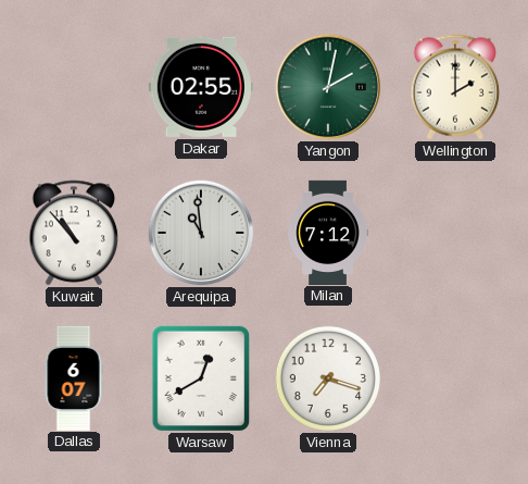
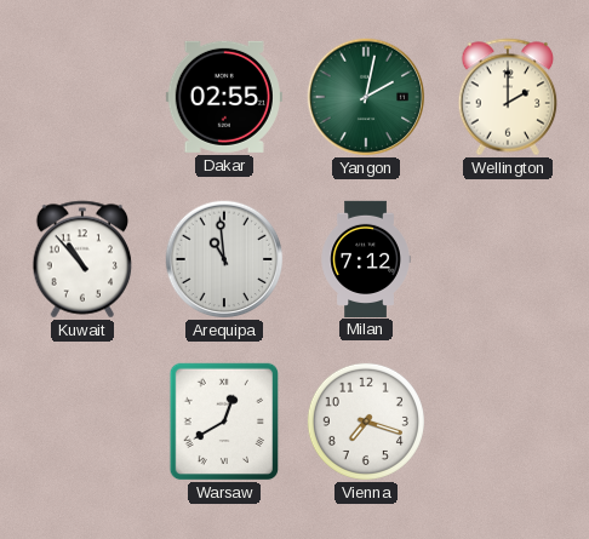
Dallas: 6:07 -> none
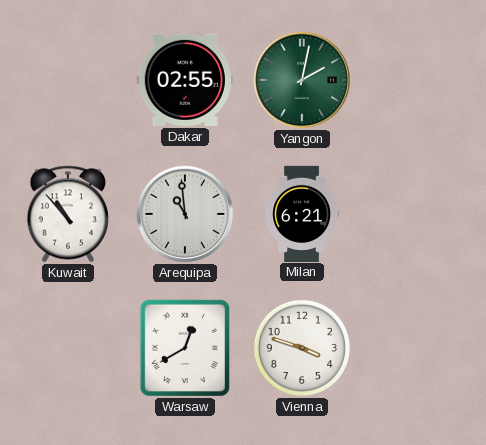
Wellington: 2:00 -> none
Milan: 7:12 -> 6:21
Vienna: 7:18 -> 3:48
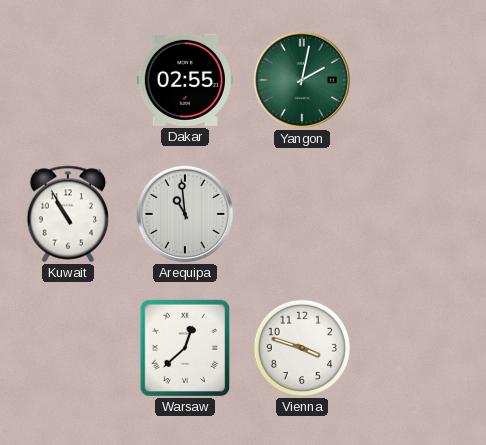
Kuwait: 10:53 -> 10:55
Milan: 6:21 -> none
Warsaw: 12:40 -> 12:38
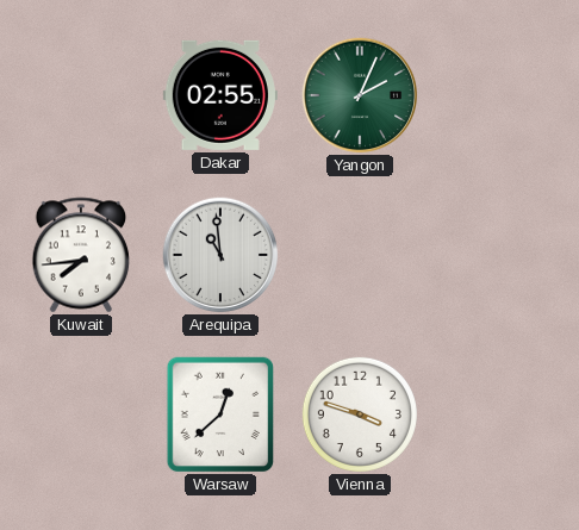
Yangon: 2:02 -> 2:04
Kuwait: 10:55 -> 7:44
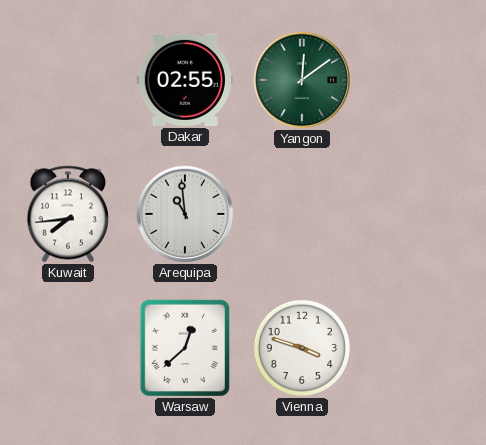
Yangon: 2:04 -> 12:09
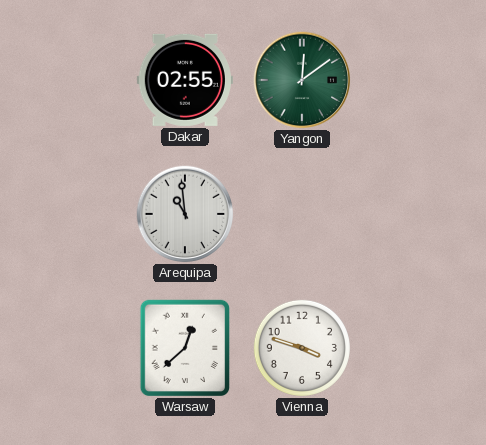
Kuwait: 7:44 -> none
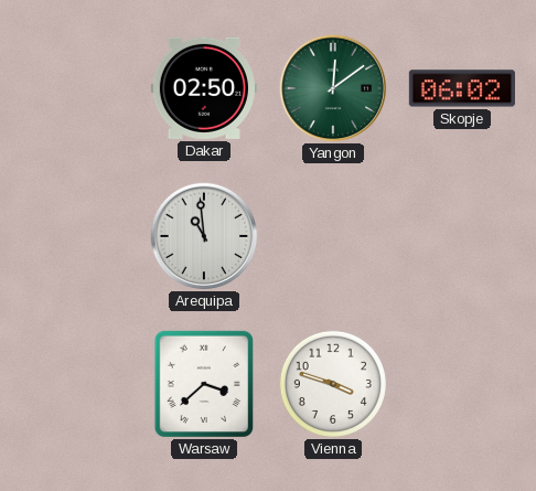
Dakar: 02:55 -> 02:50
Skopje: none -> 06:02
Warsaw: 12:38 -> 3:38
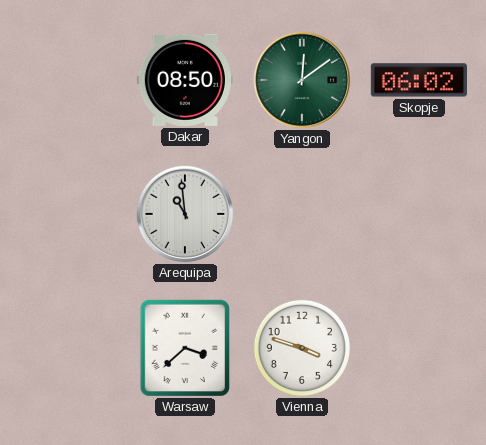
Dakar: 02:50 -> 08:50
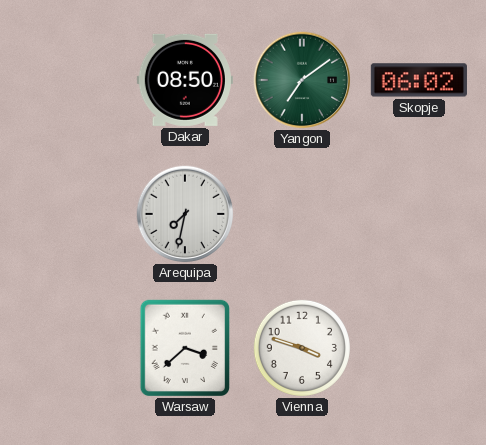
Yangon: 12:09 -> 7:09
Arequipa: 10:59 -> 7:32
